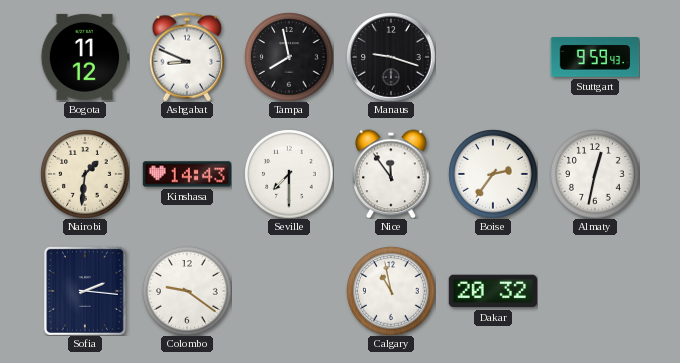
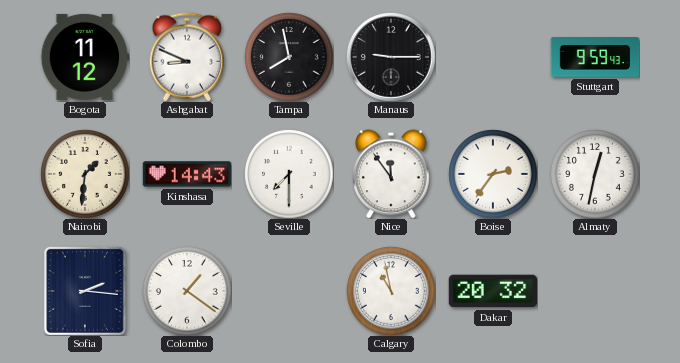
Manaus: 9:18 -> 9:15
Colombo: 9:21 -> 1:21
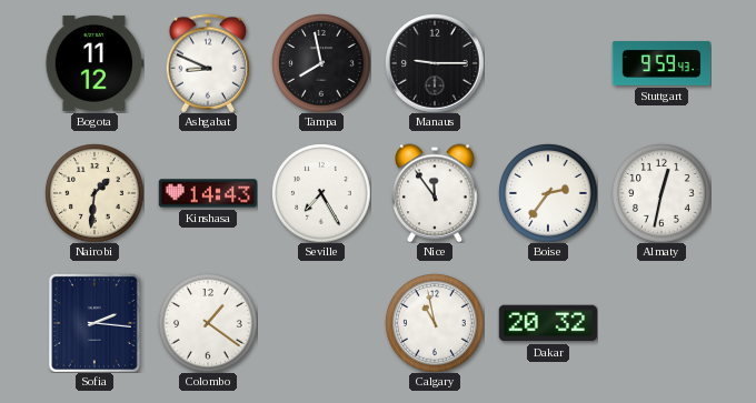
Seville: 7:30 -> 7:25
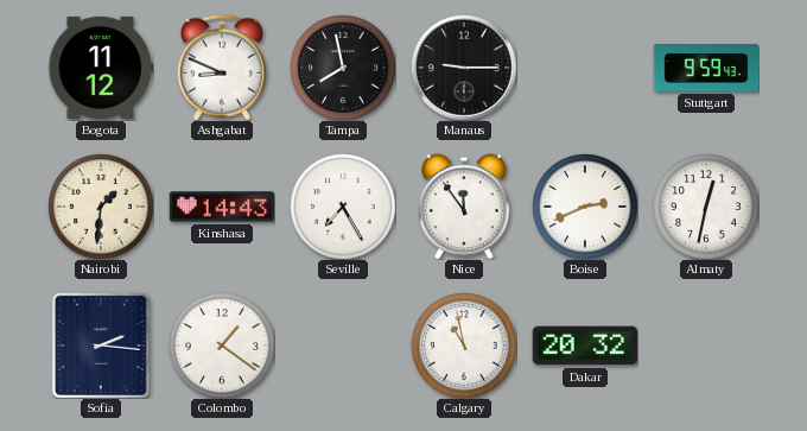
Boise: 2:36 -> 2:41
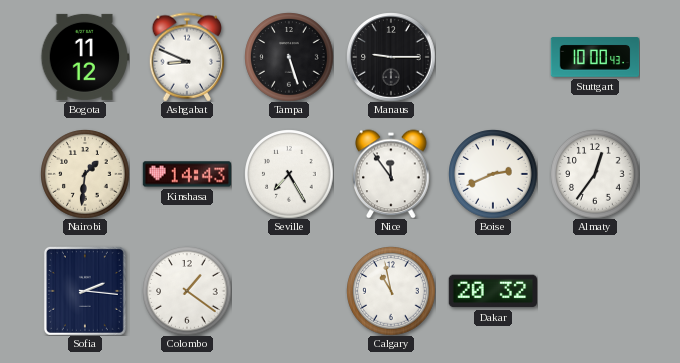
Tampa: 7:58 -> 5:27
Stuttgart: 9:59 -> 10:00
Almaty: 12:32 -> 12:36
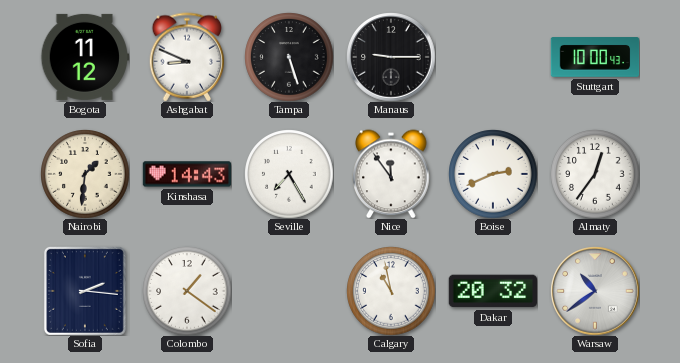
Warsaw: none -> 10:39
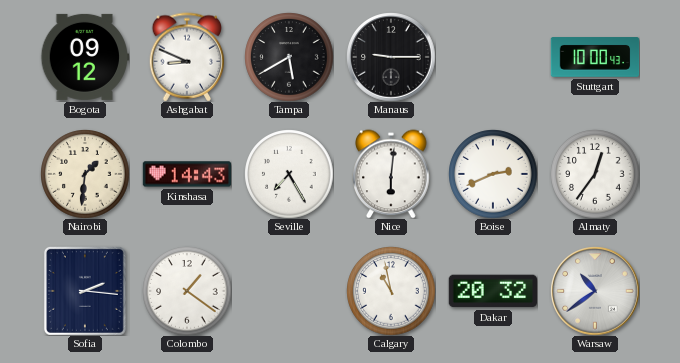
Bogota: 11:12 -> 09:12
Tampa: 5:27 -> 5:40
Nice: 11:54 -> 6:01
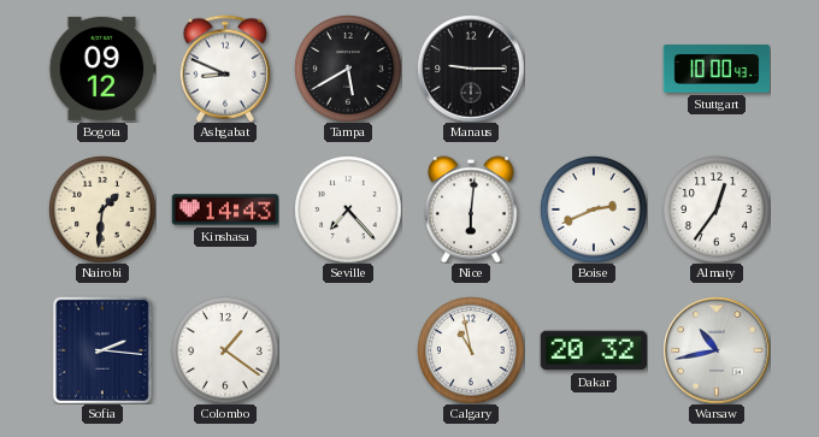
Seville: 7:25 -> 7:23
Warsaw: 10:39 -> 10:43
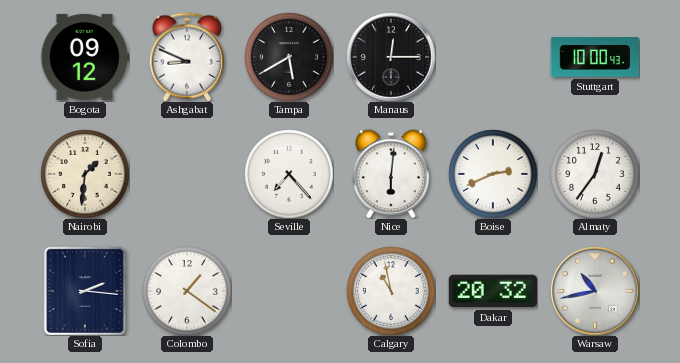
Manaus: 9:15 -> 12:15
Kinshasa: 14:43 -> none
